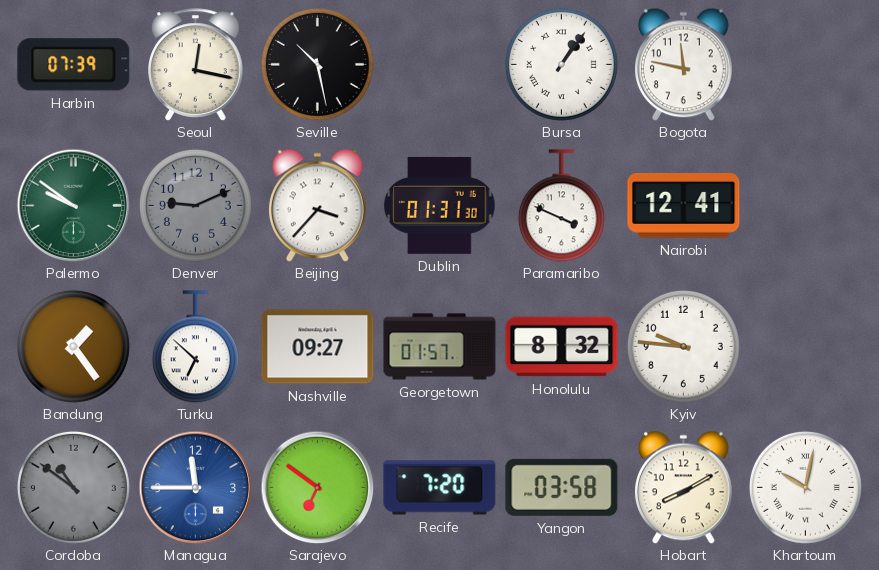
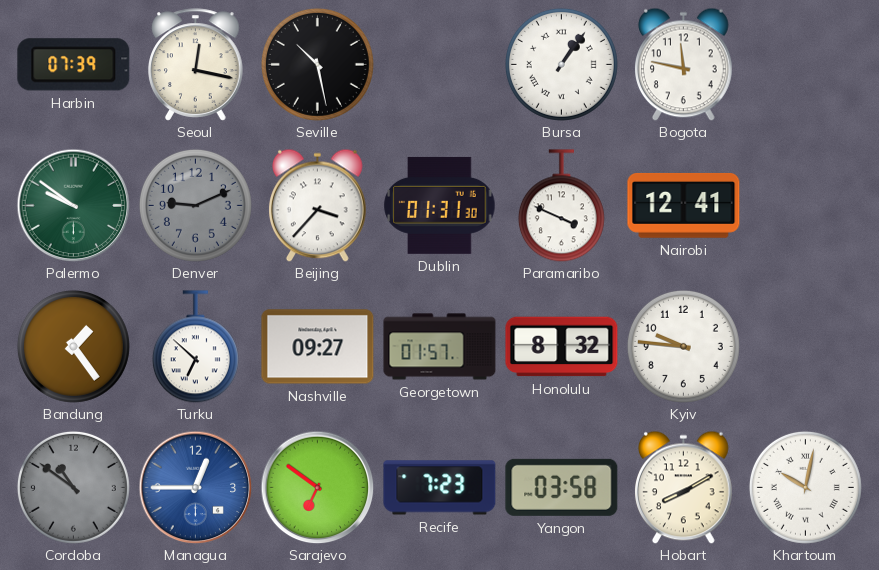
Managua: 11:45 -> 12:45
Recife: 7:20 -> 7:23
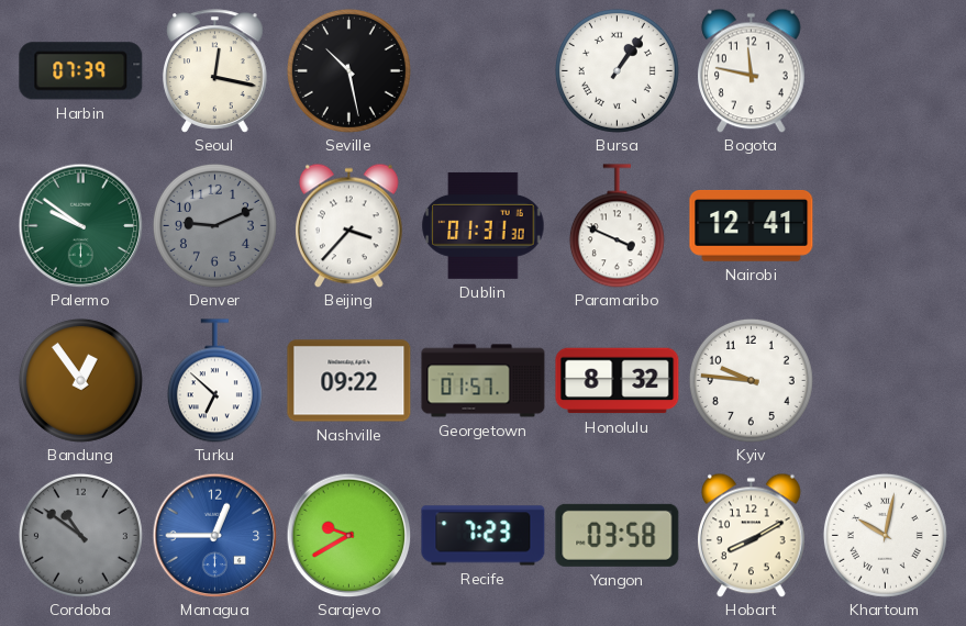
Bandung: 1:24 -> 12:54
Nashville: 09:27 -> 09:22
Sarajevo: 6:51 -> 9:40
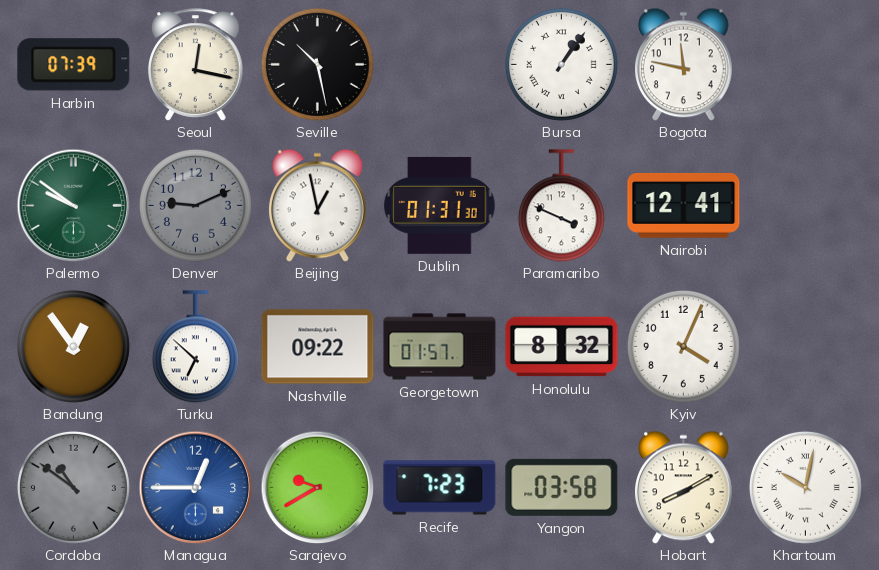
Beijing: 3:37 -> 12:58
Kyiv: 9:46 -> 4:04
